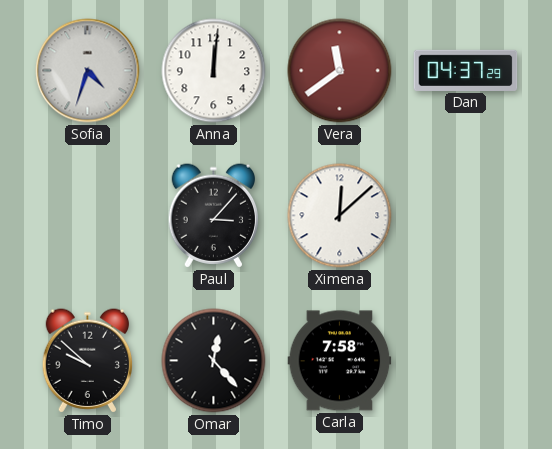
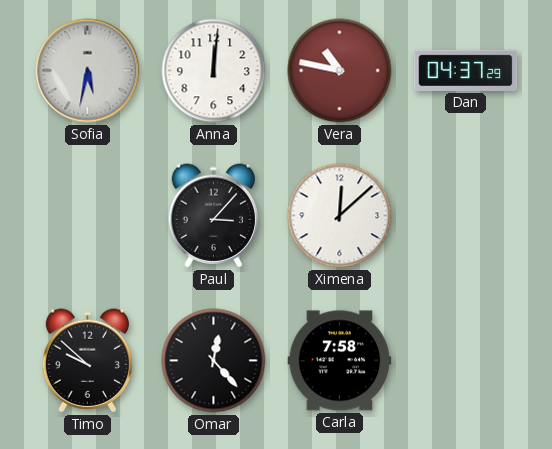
Sofia: 4:33 -> 5:32
Vera: 11:39 -> 10:47
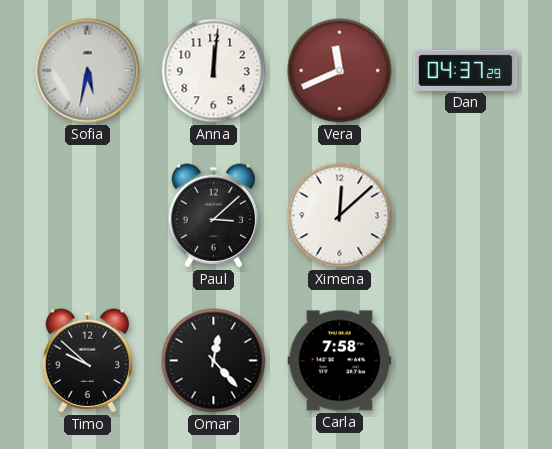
Vera: 10:47 -> 11:41
Paul: 3:07 -> 3:08
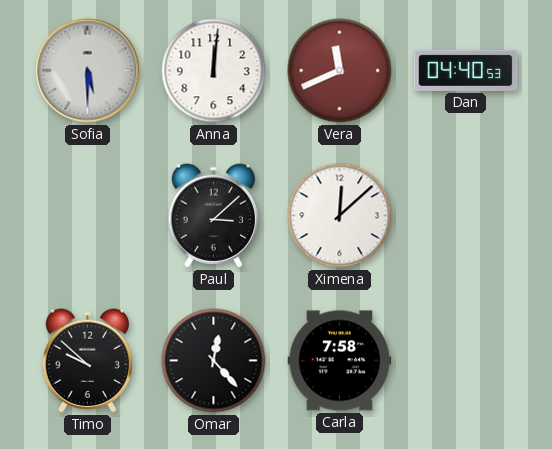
Sofia: 5:32 -> 5:30
Dan: 04:37 -> 04:40
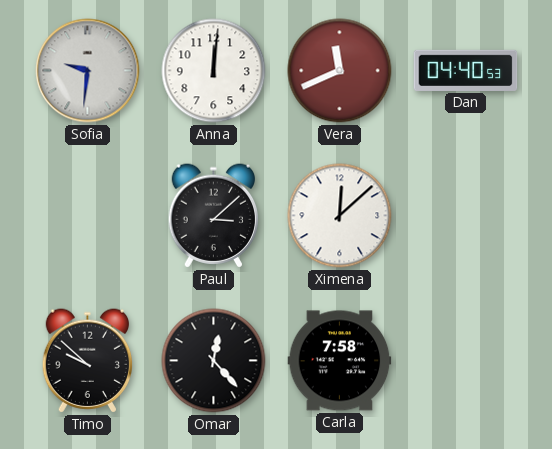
Sofia: 5:30 -> 9:31
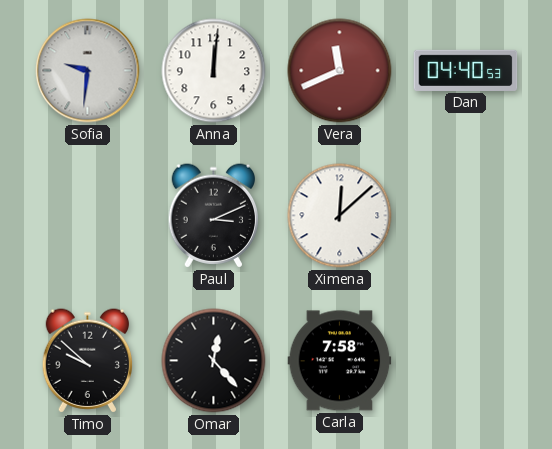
Paul: 3:08 -> 3:11
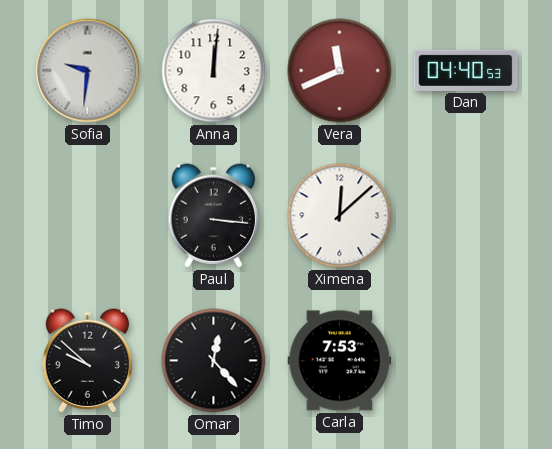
Paul: 3:11 -> 3:16
Carla: 7:58 -> 7:53
